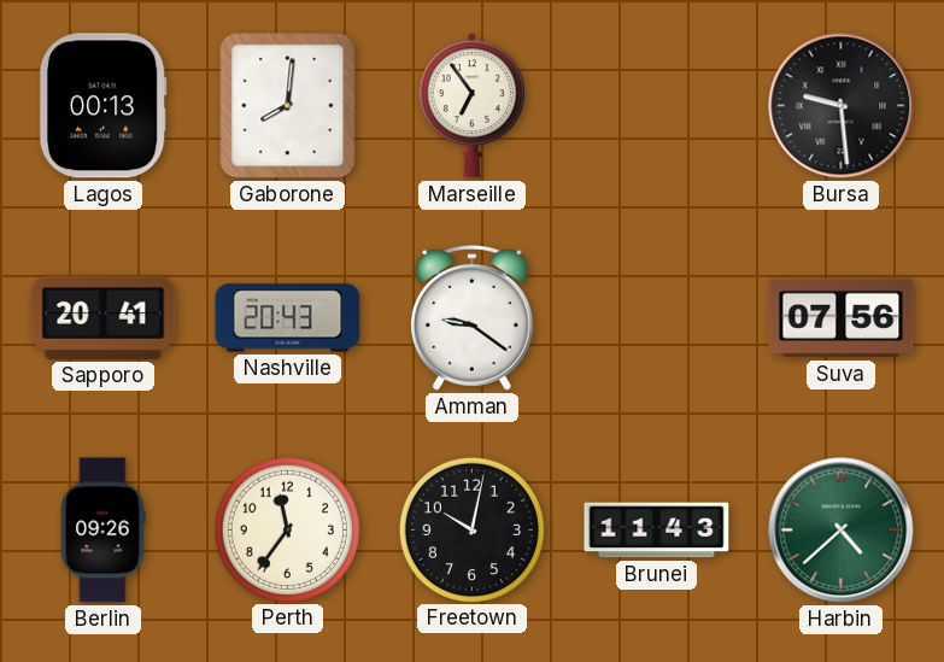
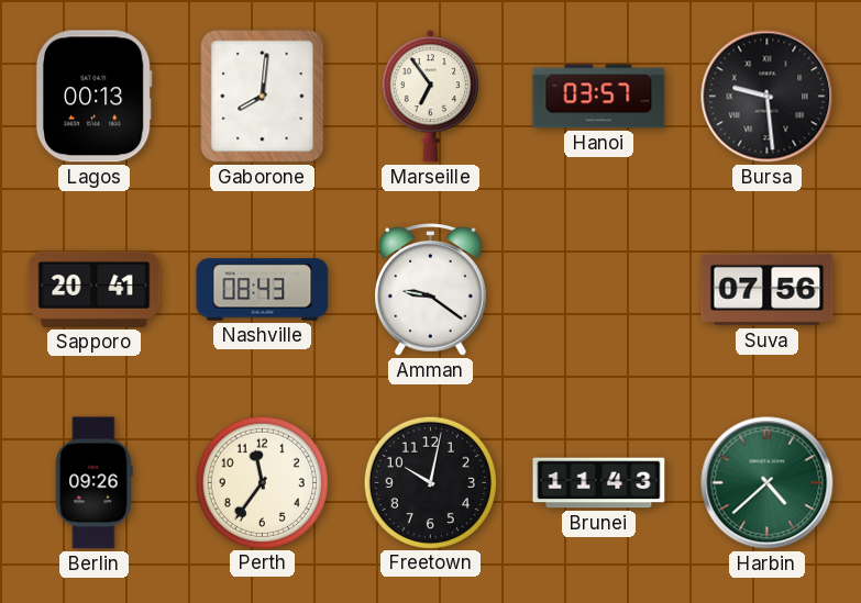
Hanoi: none -> 03:57
Nashville: 20:43 -> 08:43
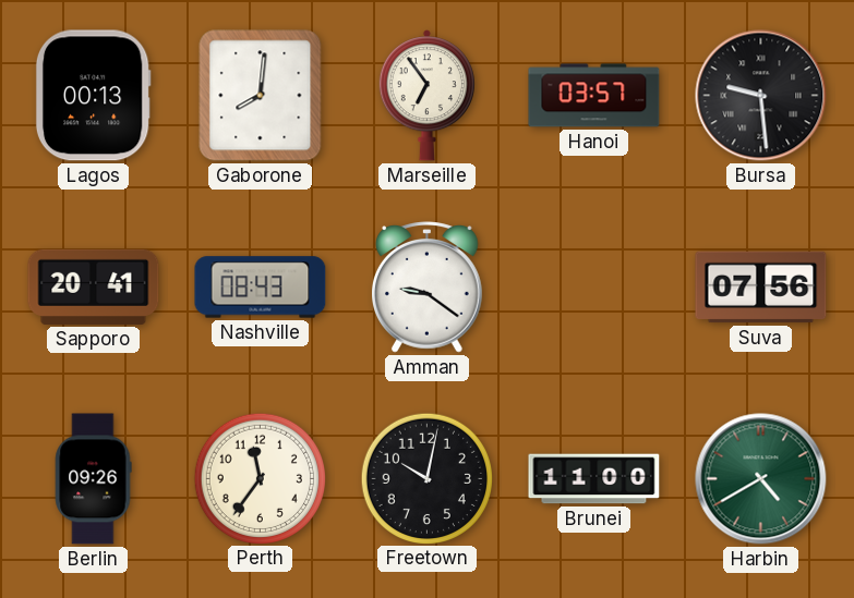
Brunei: 11:43 -> 11:00
Harbin: 4:38 -> 4:40
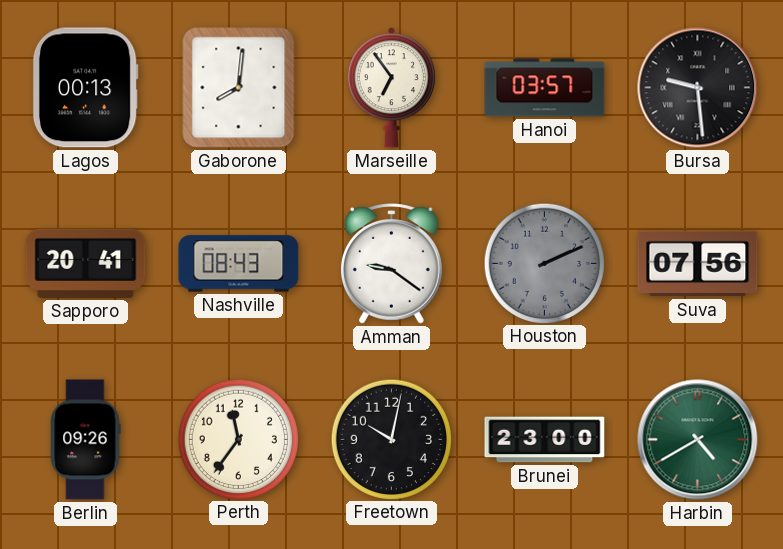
Houston: none -> 2:11
Brunei: 11:00 -> 23:00
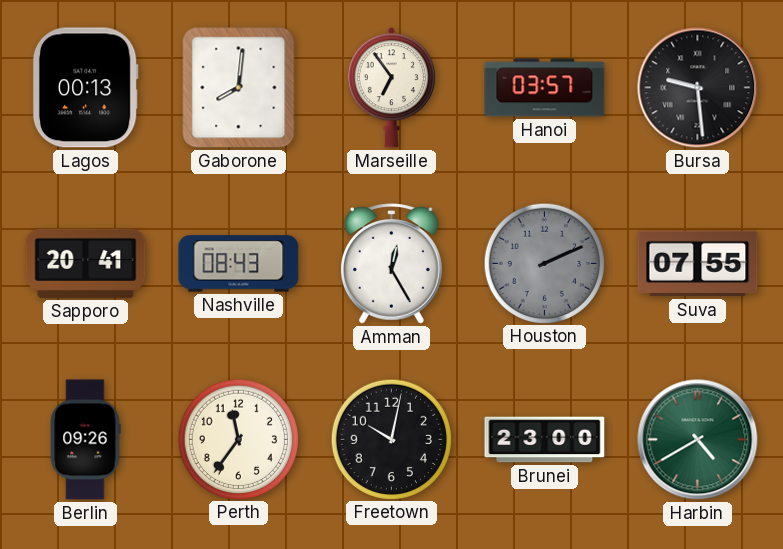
Amman: 9:21 -> 12:25
Suva: 07:56 -> 07:55
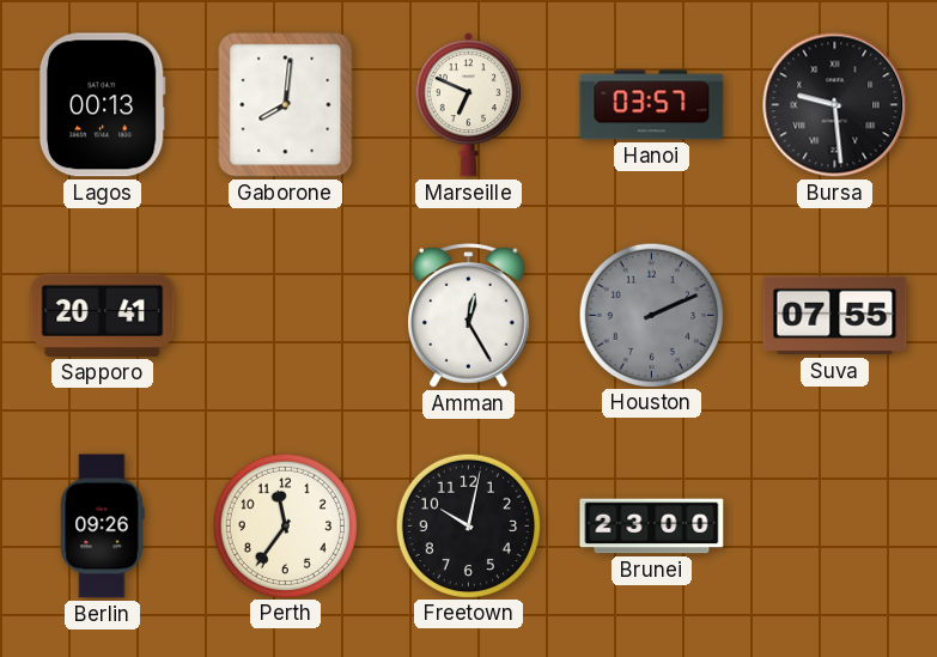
Marseille: 6:54 -> 6:49
Nashville: 08:43 -> none
Harbin: 4:40 -> none
